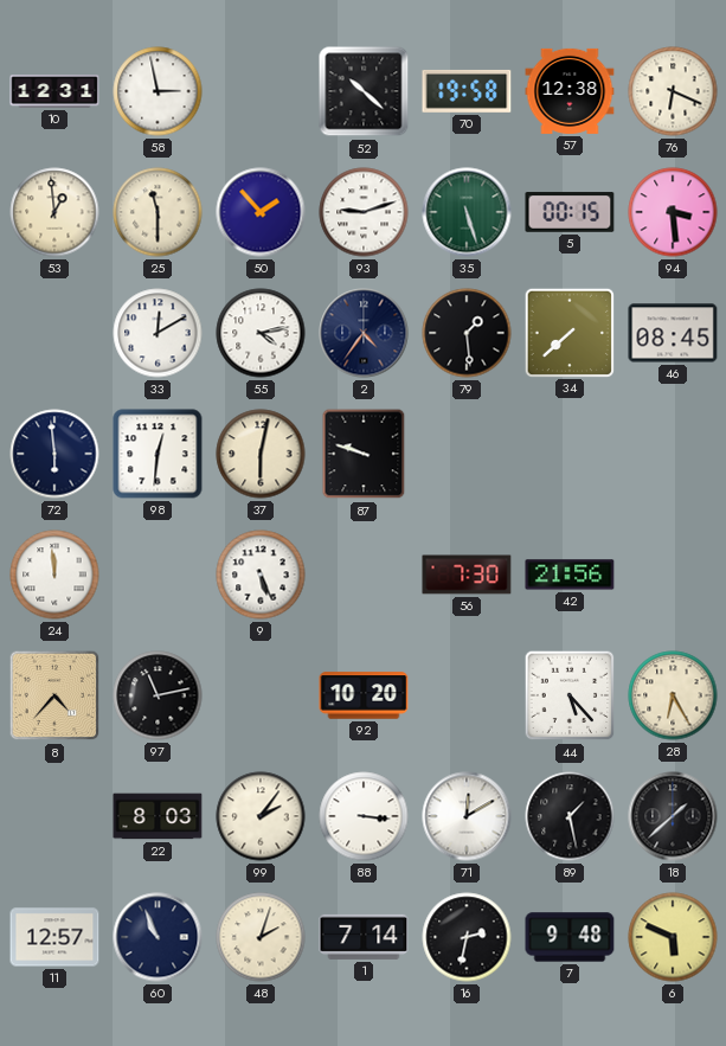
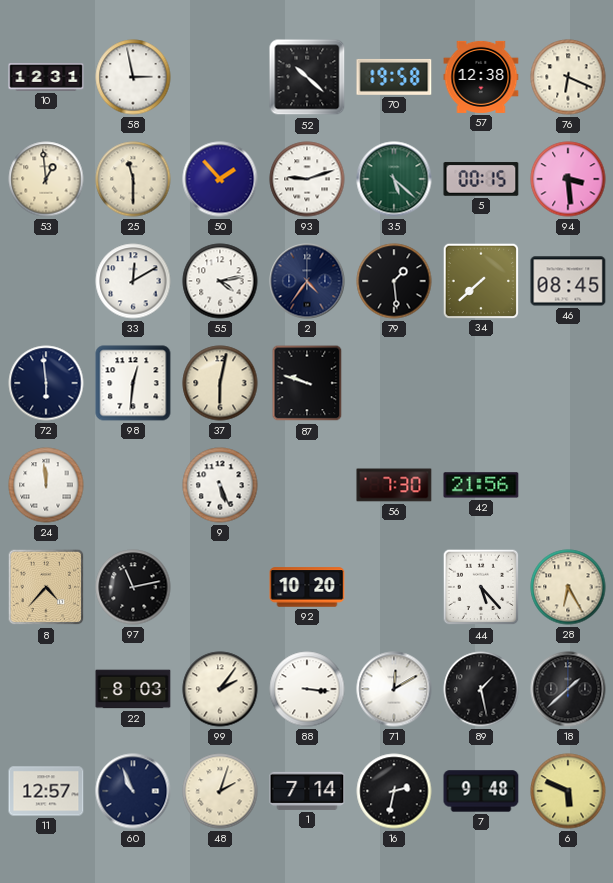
35: 5:27 -> 5:22
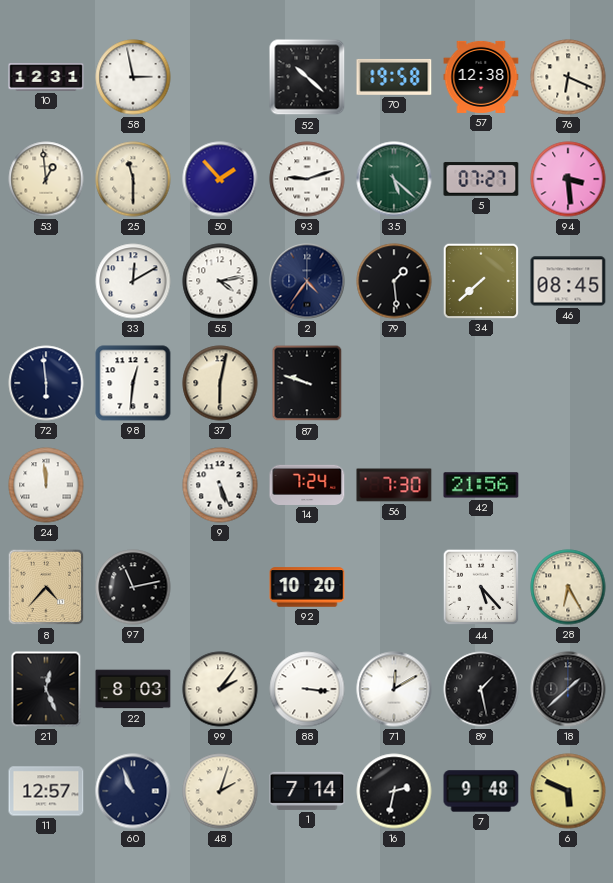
5: 00:15 -> 07:27
14: none -> 7:24
21: none -> 12:26
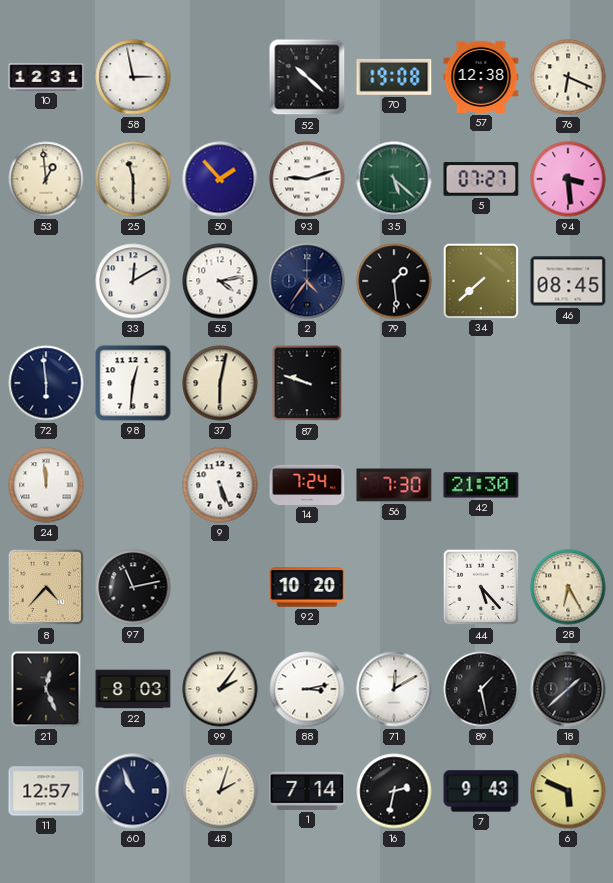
70: 19:58 -> 19:08
42: 21:56 -> 21:30
88: 3:16 -> 3:13
7: 9:48 -> 9:43
